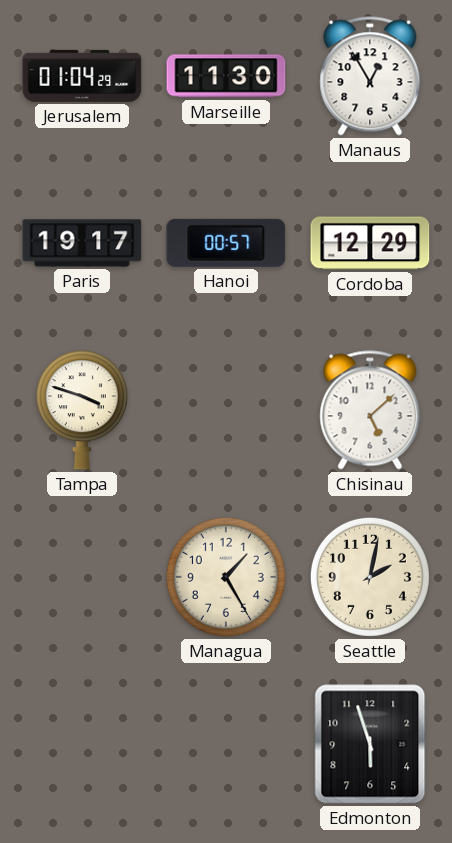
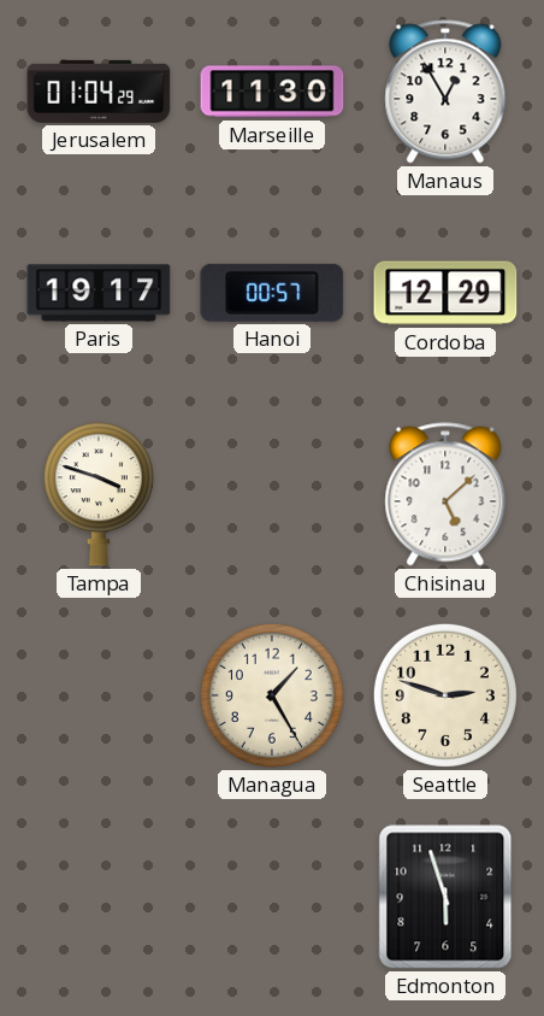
Seattle: 2:02 -> 2:48
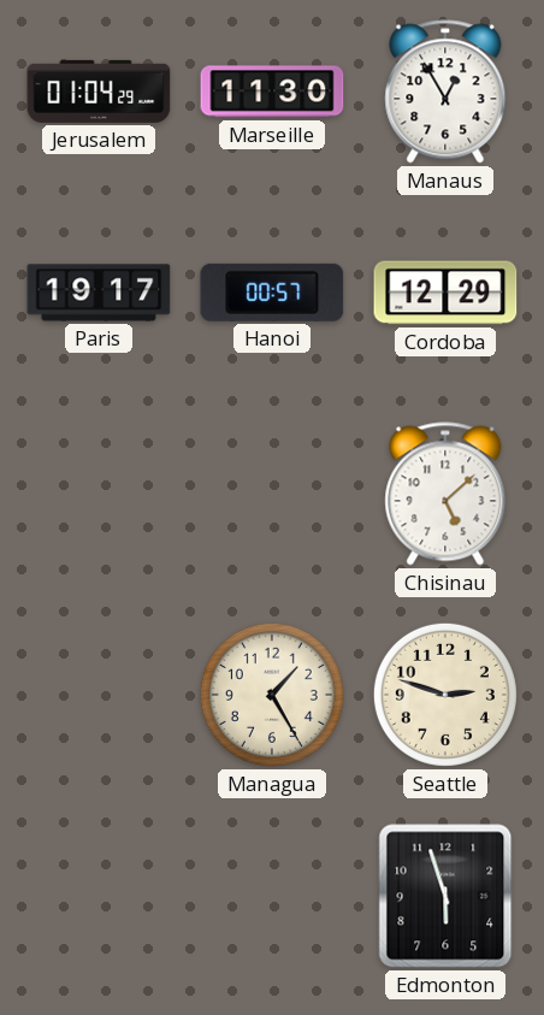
Tampa: 3:48 -> none
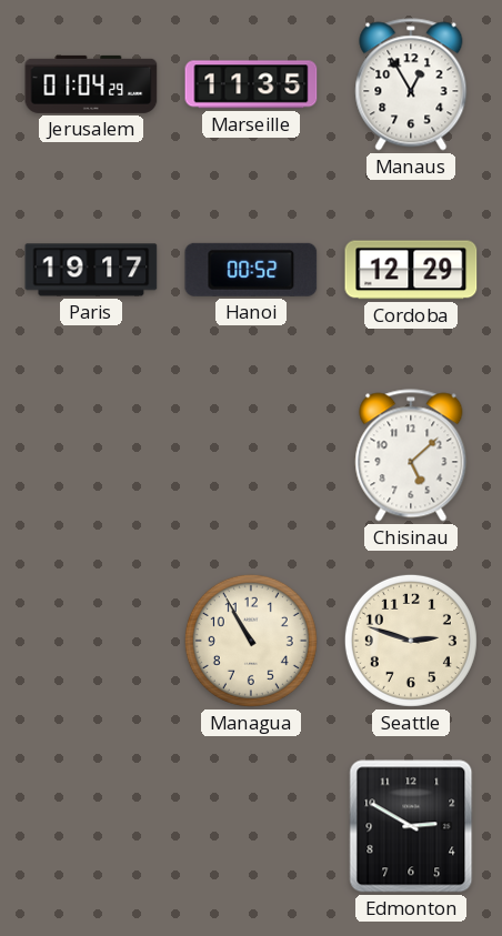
Marseille: 11:30 -> 11:35
Hanoi: 00:57 -> 00:52
Managua: 1:25 -> 10:55
Edmonton: 5:57 -> 2:50
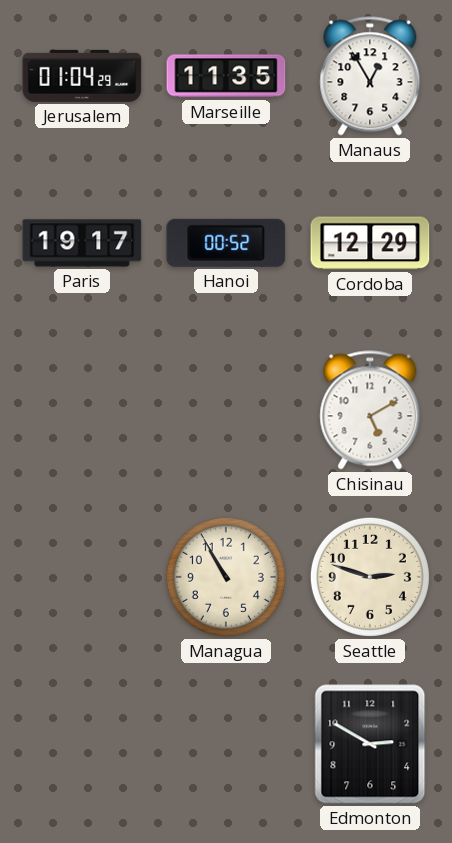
Chisinau: 5:08 -> 5:10
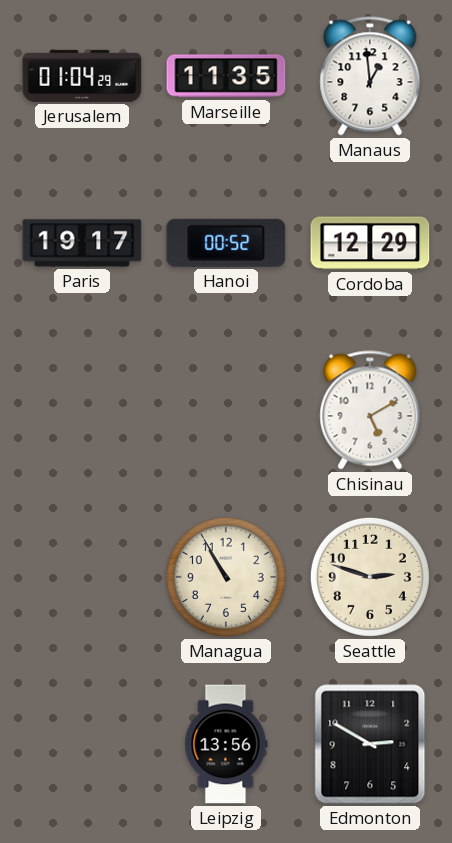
Manaus: 12:55 -> 12:59
Leipzig: none -> 13:56
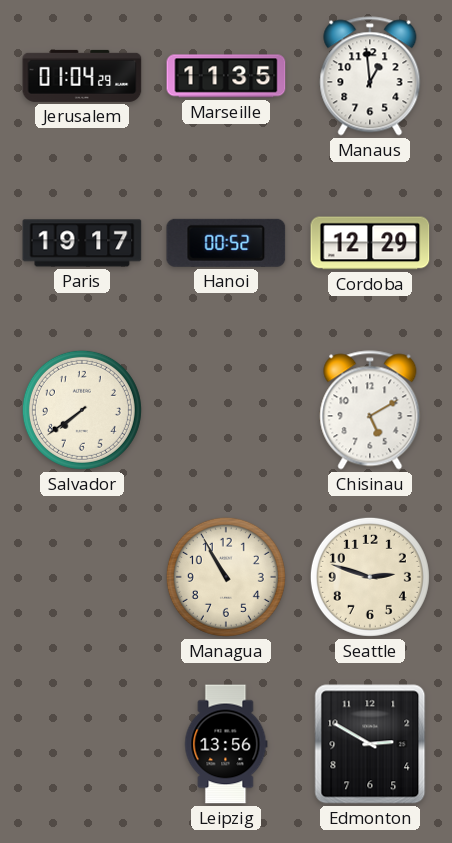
Salvador: none -> 7:39
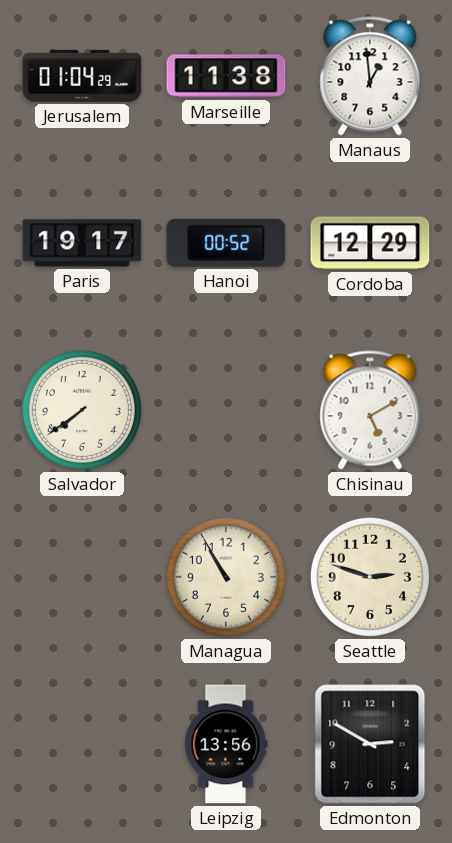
Marseille: 11:35 -> 11:38
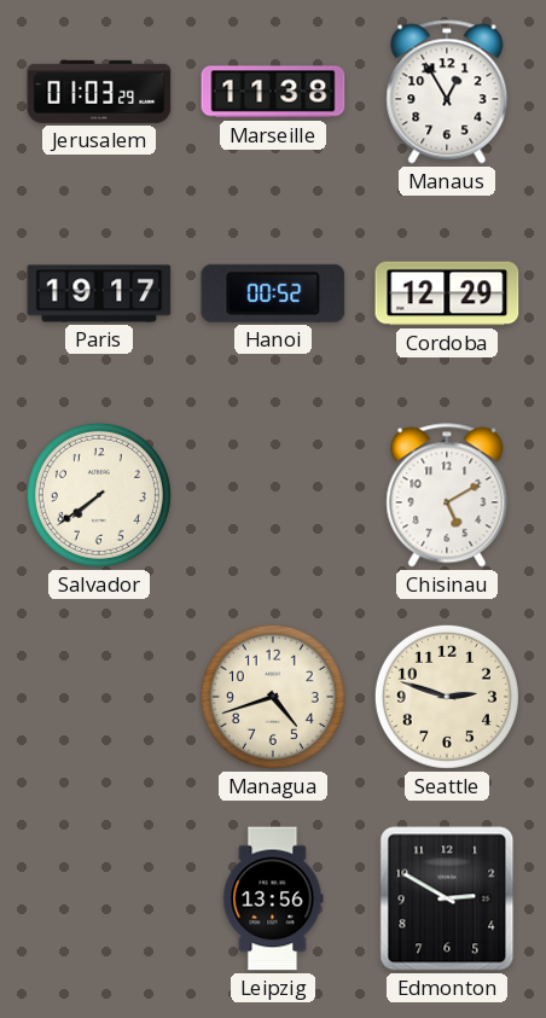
Jerusalem: 01:04 -> 01:03
Manaus: 12:59 -> 12:55
Managua: 10:55 -> 4:42
